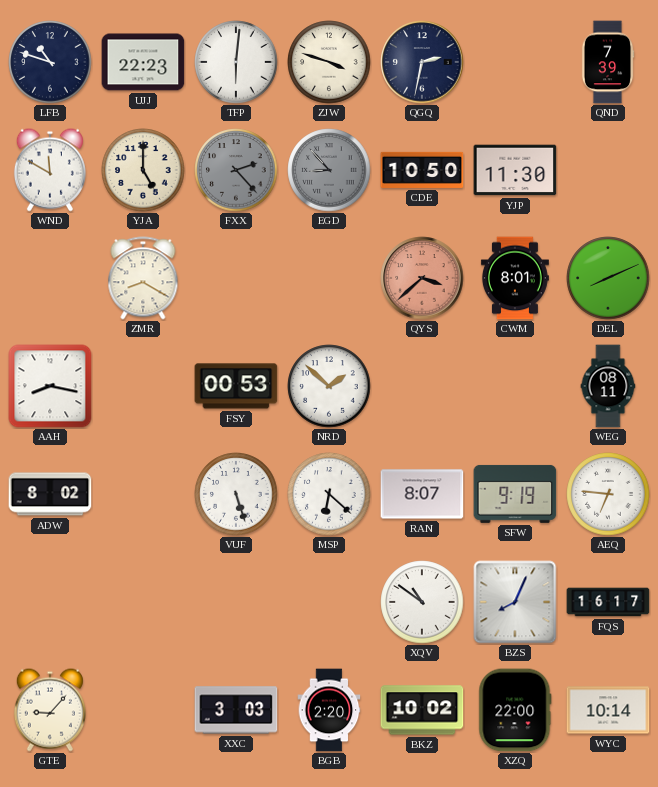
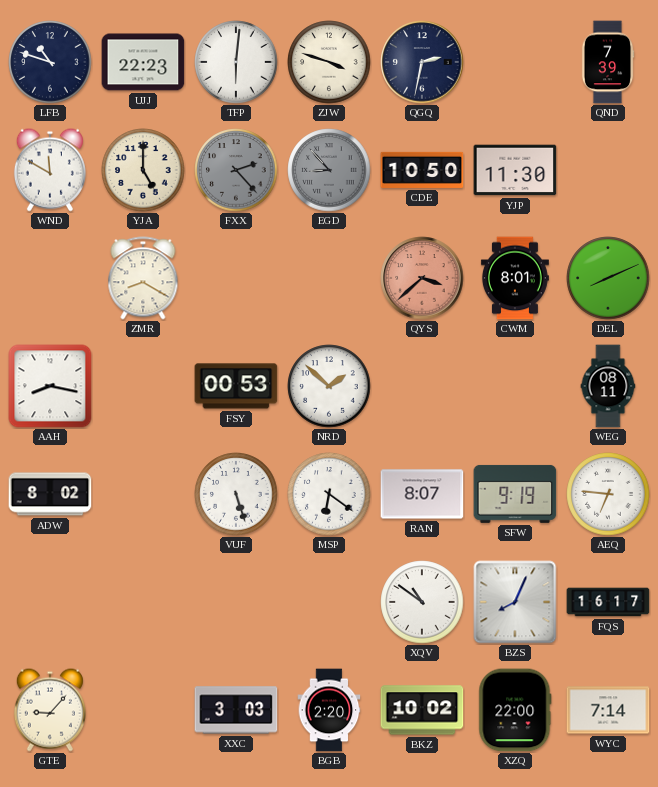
MSP: 6:22 -> 6:21
WYC: 10:14 -> 7:14
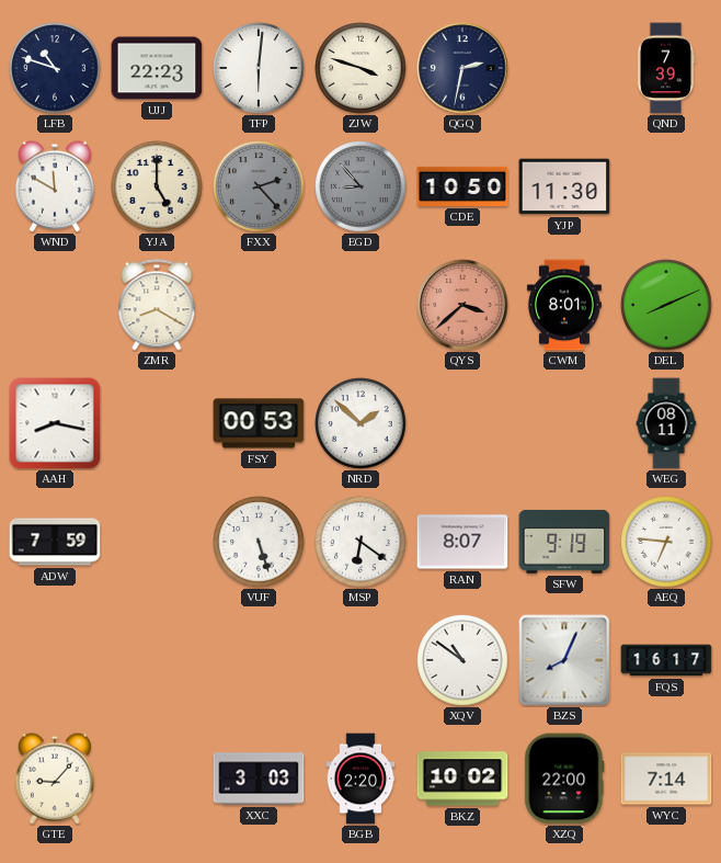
ADW: 8:02 -> 7:59
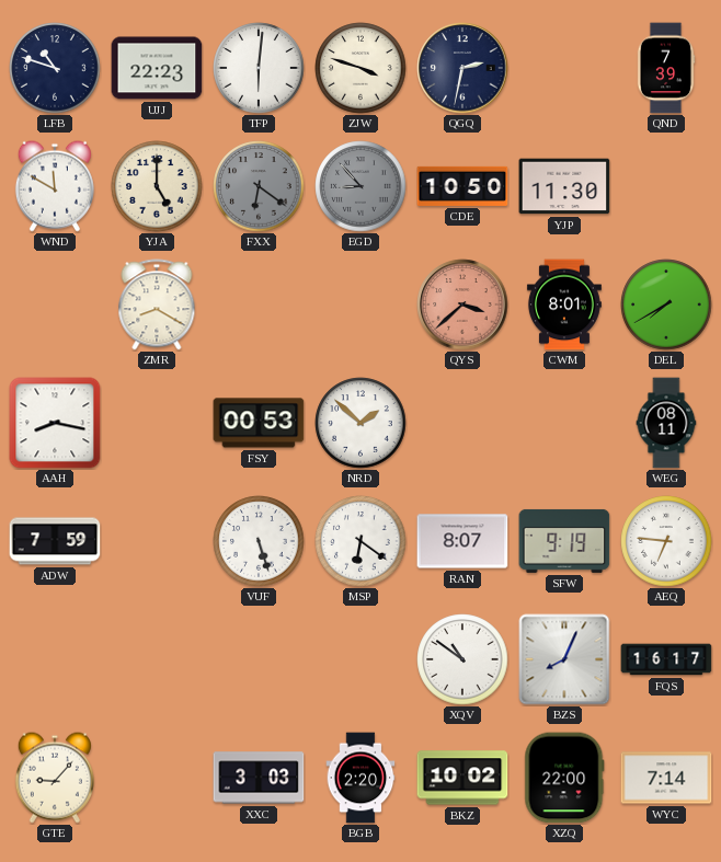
FXX: 2:23 -> 6:21
DEL: 8:11 -> 7:40
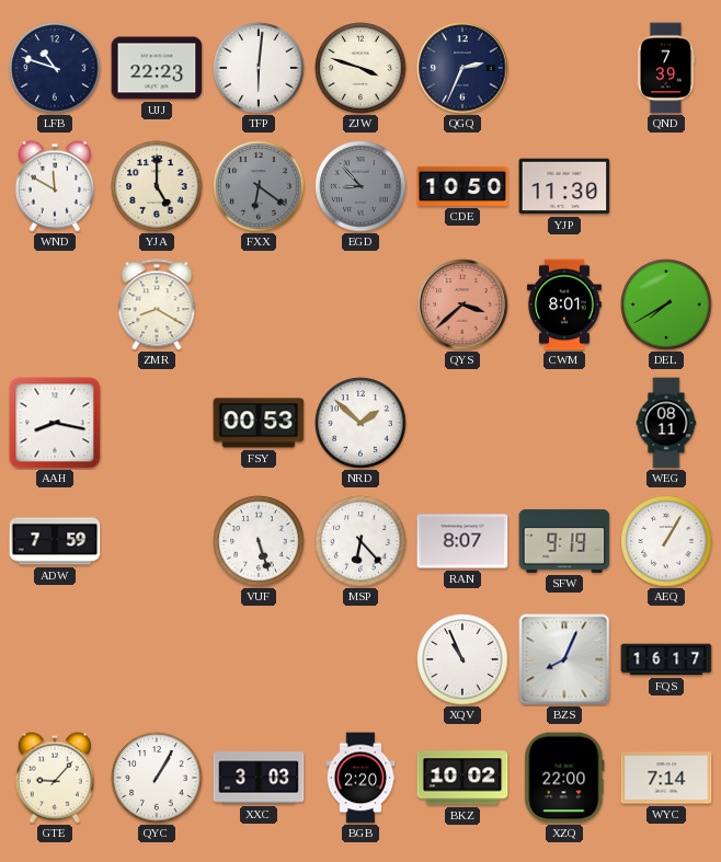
QGQ: 2:32 -> 2:34
MSP: 6:21 -> 6:23
AEQ: 6:46 -> 1:05
XQV: 10:51 -> 10:56
QYC: none -> 1:05
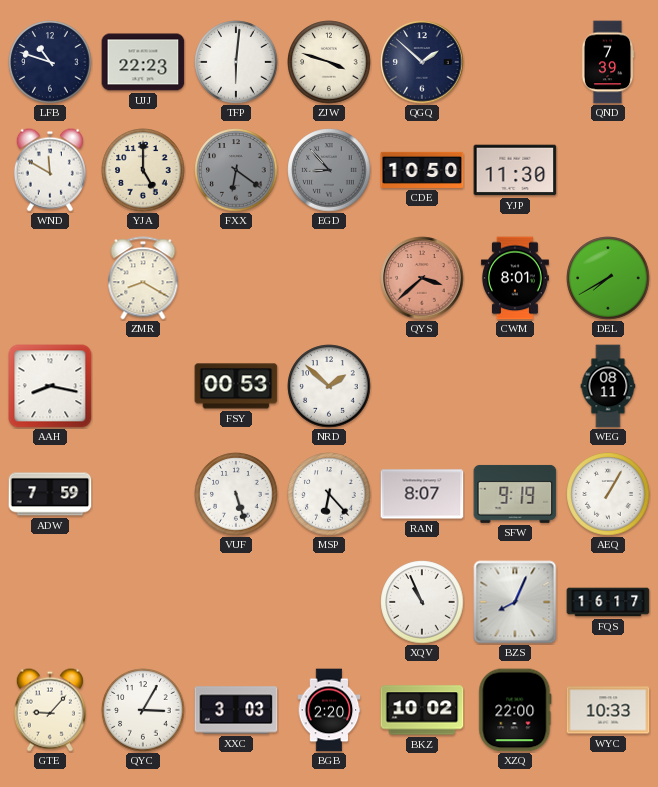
QGQ: 2:34 -> 1:52
QYC: 1:05 -> 3:05
WYC: 7:14 -> 10:33
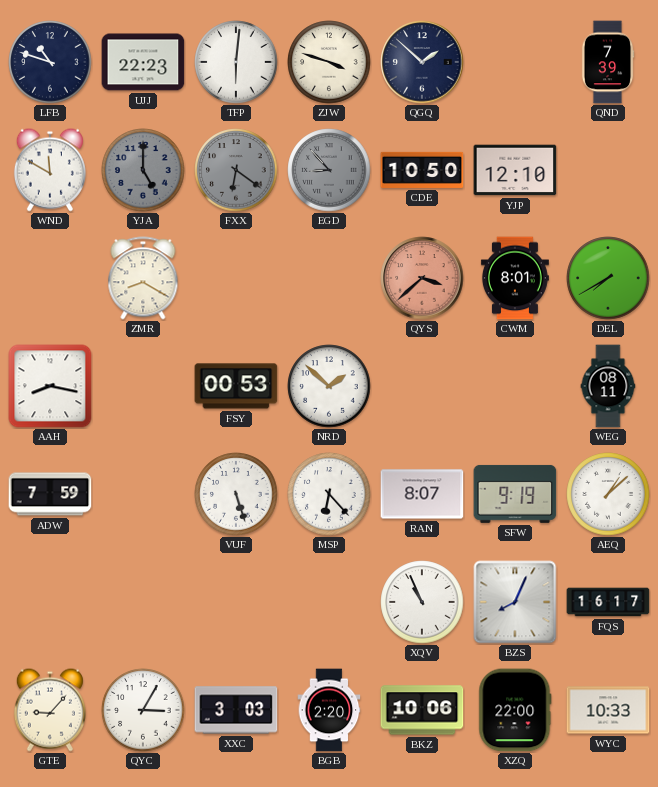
YJA dial: cream -> grey
YJP: 11:30 -> 12:10
AEQ: 1:05 -> 1:08
BKZ: 10:02 -> 10:06
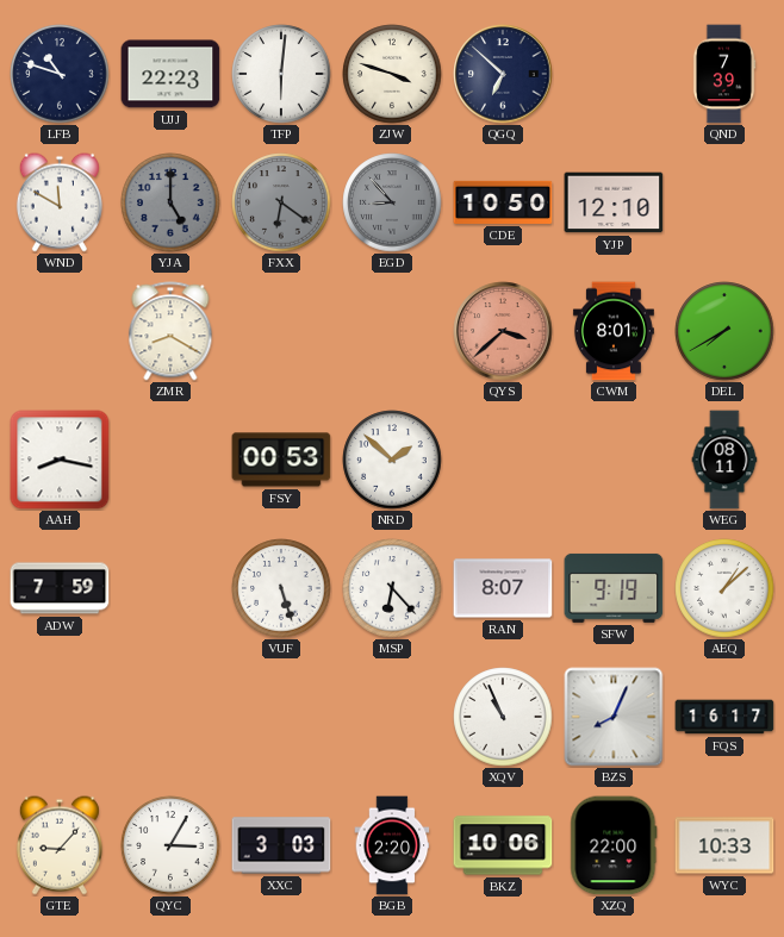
QGQ: 1:52 -> 6:52
